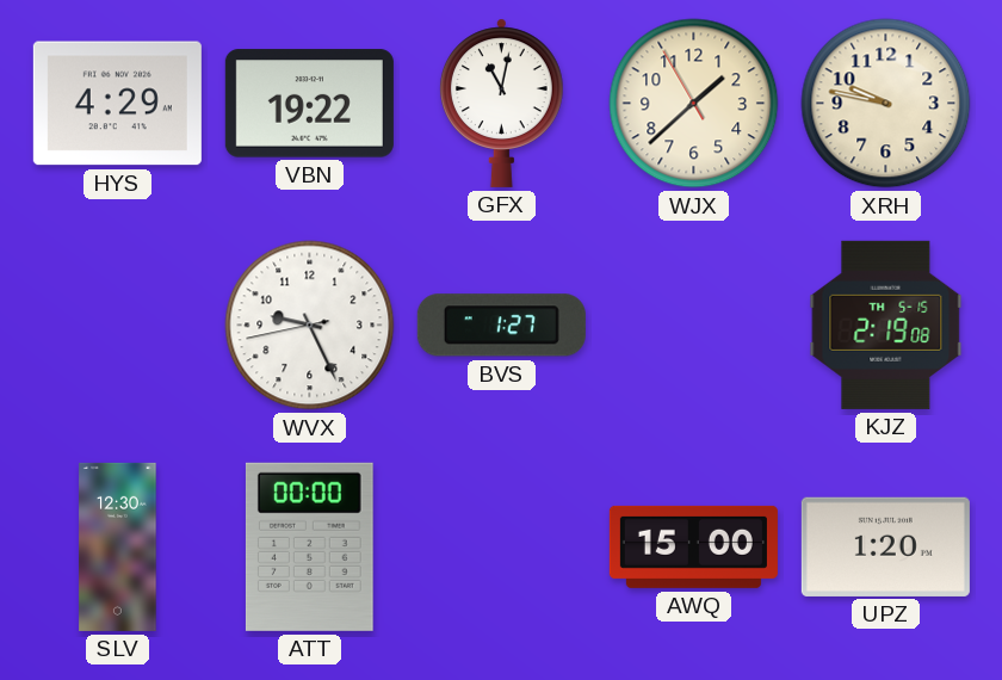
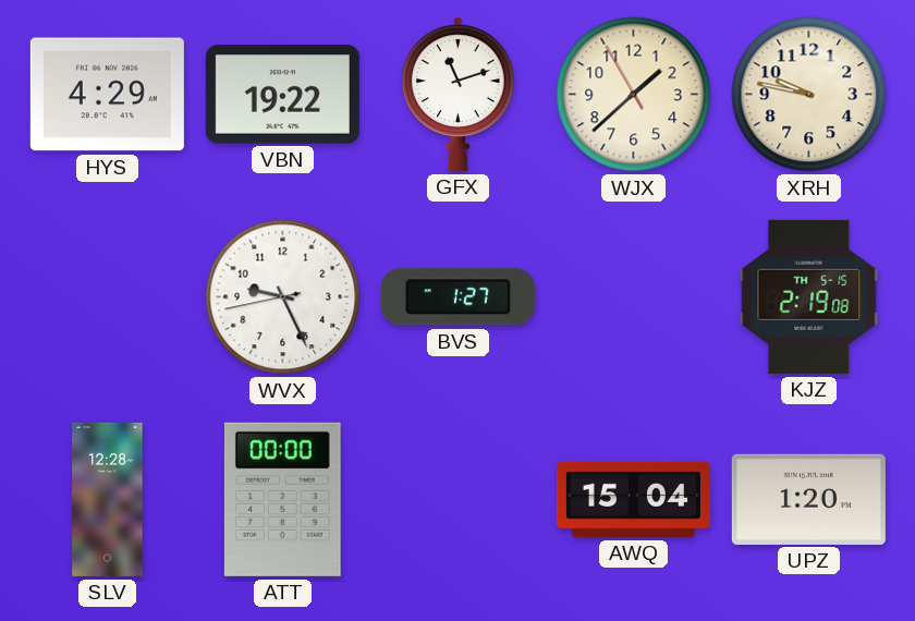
GFX: 11:02 -> 11:12
SLV: 12:30 -> 12:28
AWQ: 15:00 -> 15:04
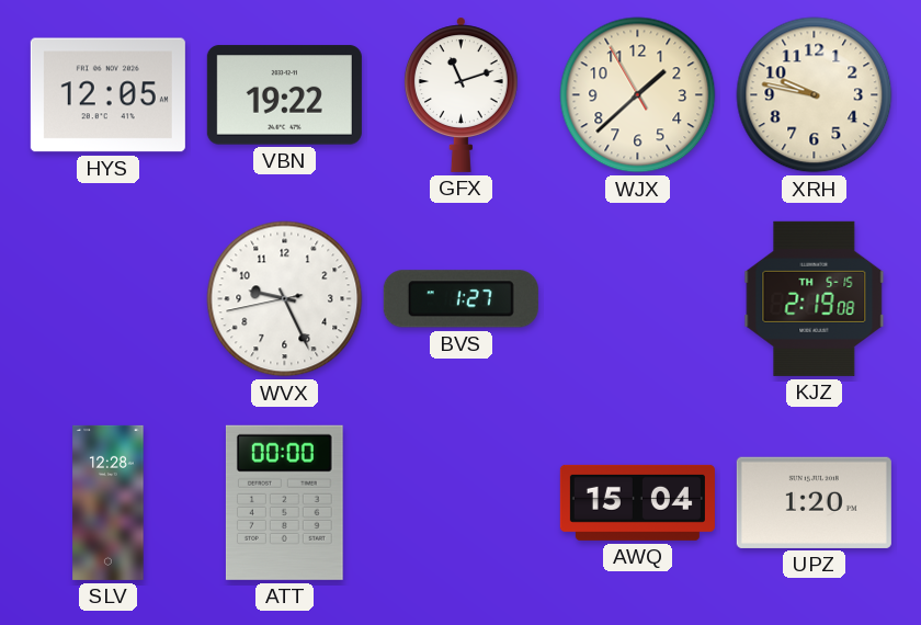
HYS: 4:29 -> 12:05
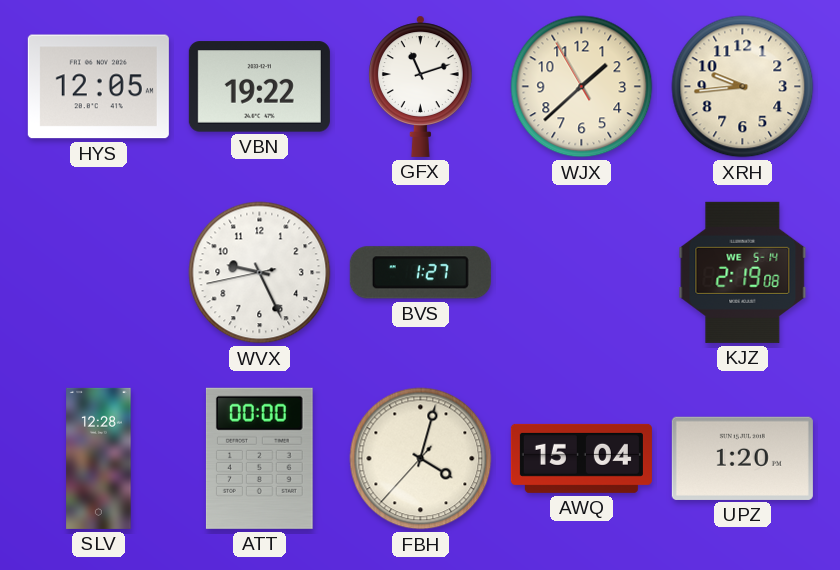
XRH: 9:47 -> 9:44
KJZ date: TH 5-15 -> WE 5-14
FBH: none -> 4:02
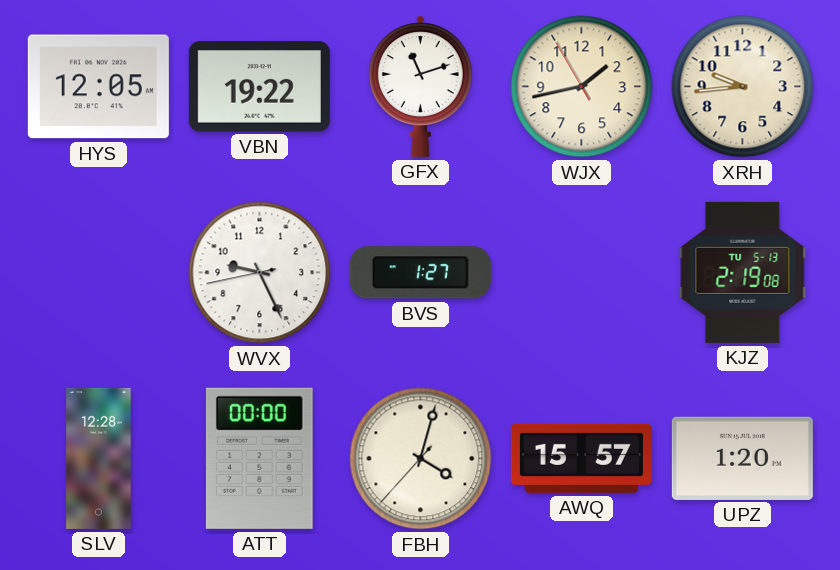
WJX: 1:37 -> 1:42
KJZ date: WE 5-14 -> TU 5-13
AWQ: 15:04 -> 15:57
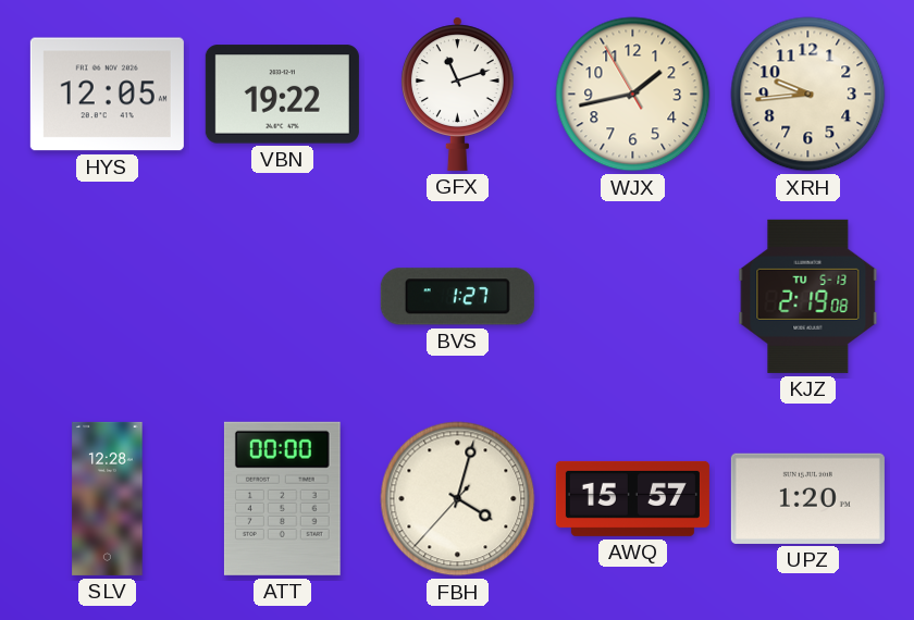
WVX: 9:25 -> none
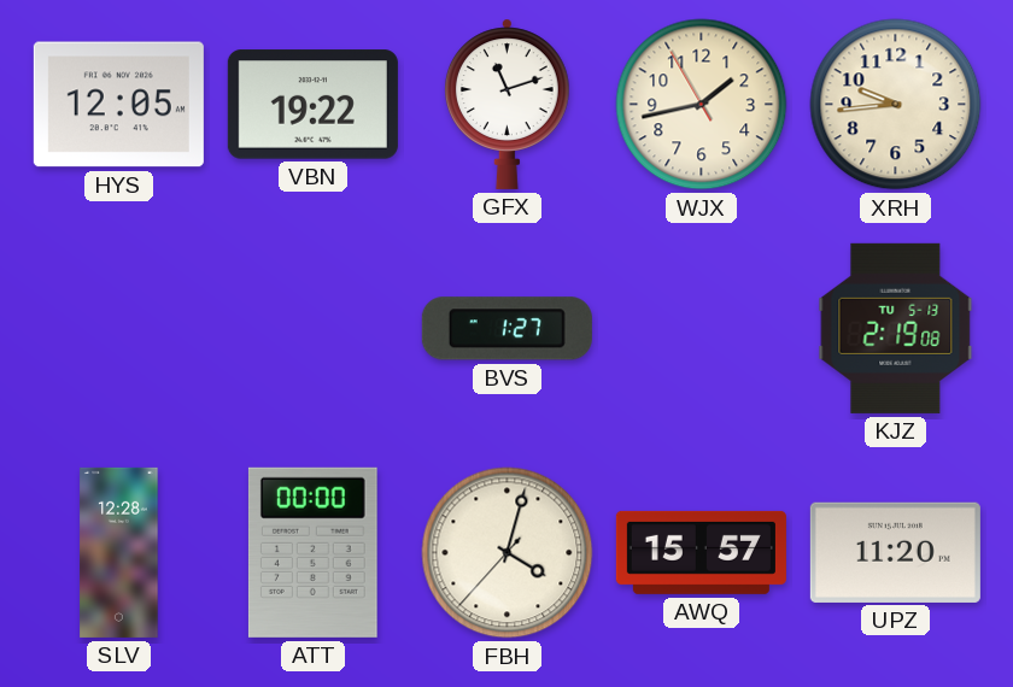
UPZ: 1:20 -> 11:20
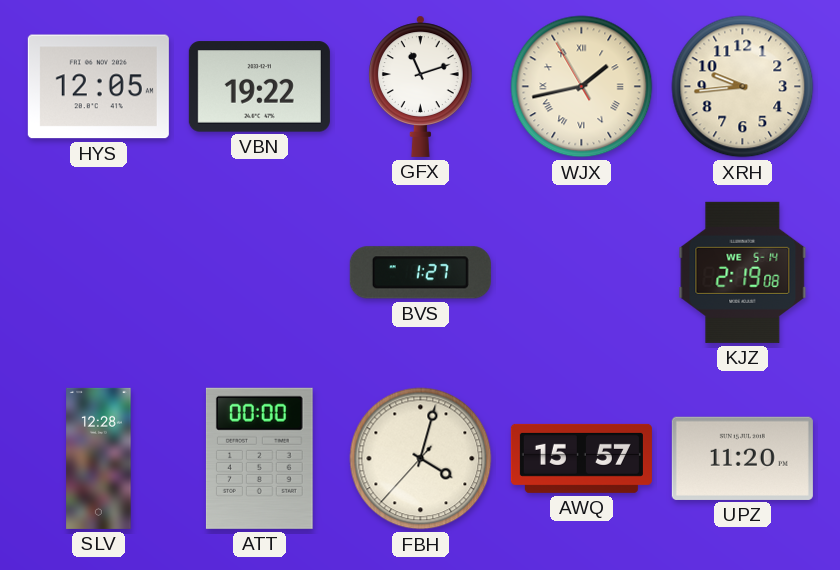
WJX numerals: Arabic -> Roman
KJZ date: TU 5-13 -> WE 5-14
